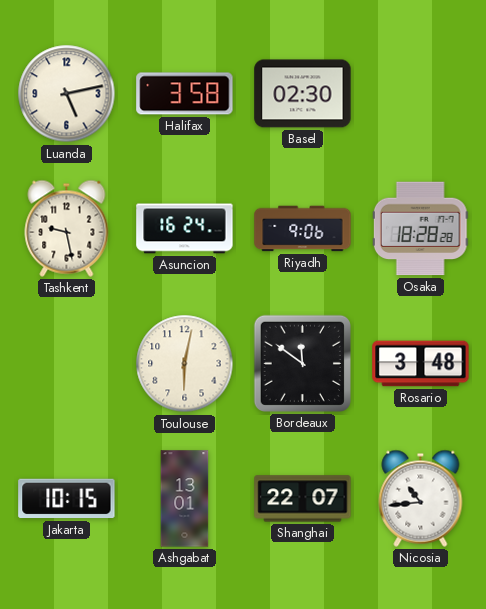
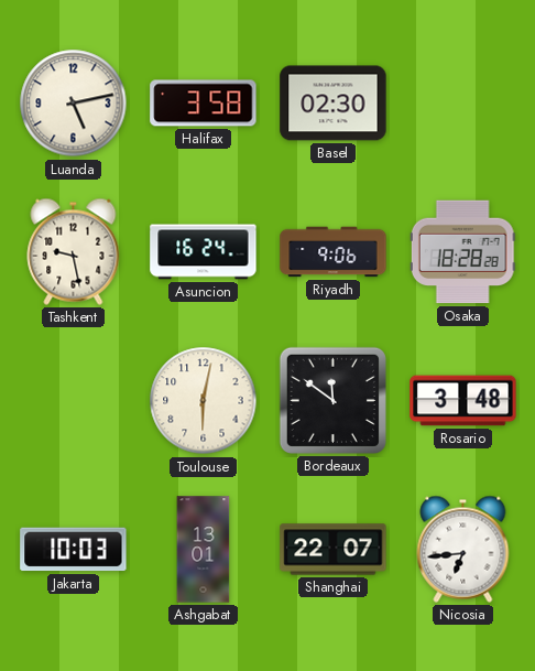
Jakarta: 10:15 -> 10:03
Nicosia: 10:44 -> 6:44
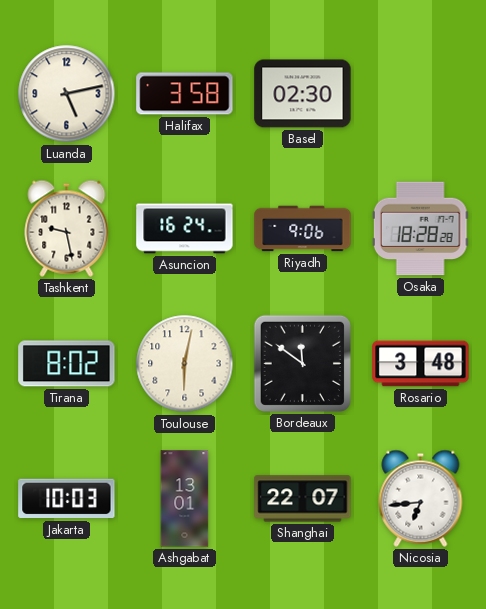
Tirana: none -> 8:02
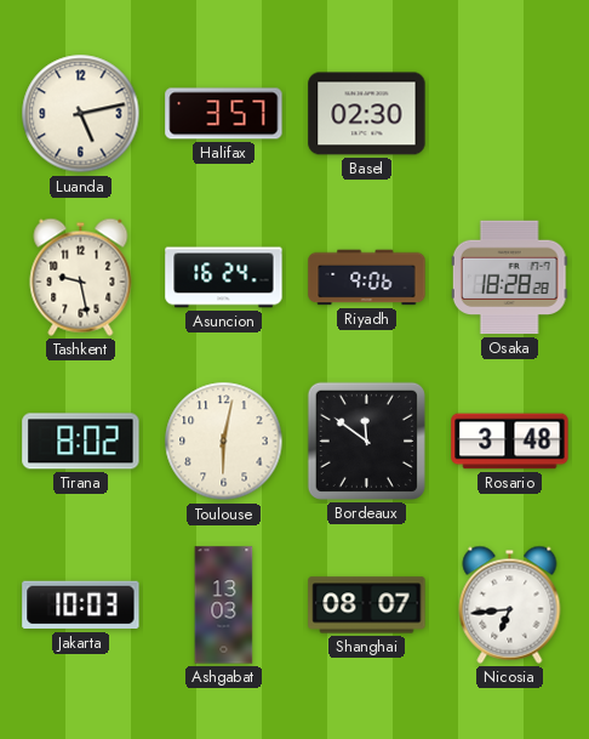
Halifax: 3:58 -> 3:57
Ashgabat: 13:01 -> 13:03
Shanghai: 22:07 -> 08:07
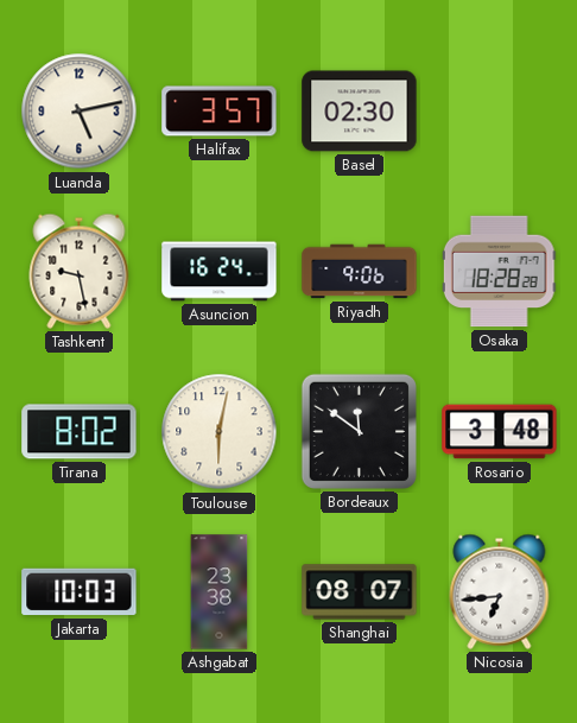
Ashgabat: 13:03 -> 23:38
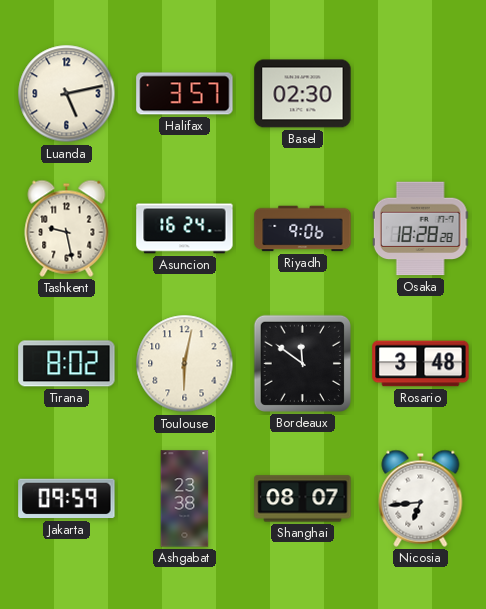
Jakarta: 10:03 -> 09:59
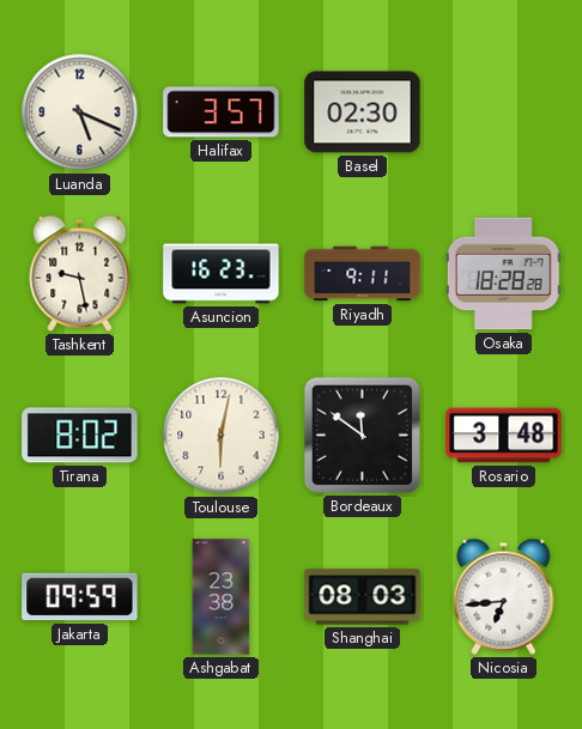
Luanda: 5:13 -> 5:19
Asuncion: 16:24 -> 16:23
Riyadh: 9:06 -> 9:11
Shanghai: 08:07 -> 08:03
